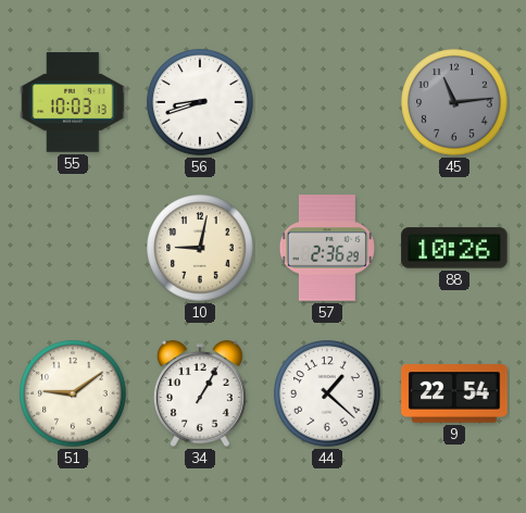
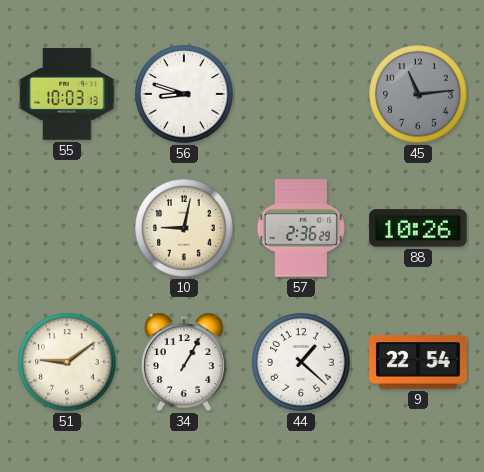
56: 8:42 -> 8:48
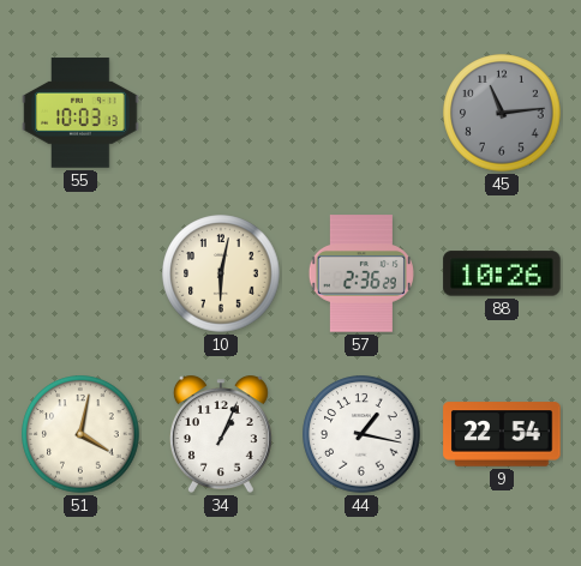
56: 8:48 -> none
10: 9:02 -> 6:02
51: 9:09 -> 4:02
34: 1:05 -> 1:04
44: 1:22 -> 1:17
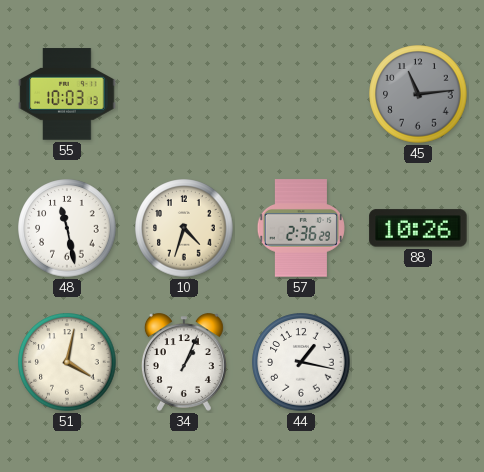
48: none -> 11:28
10: 6:02 -> 4:33
9: 22:54 -> none
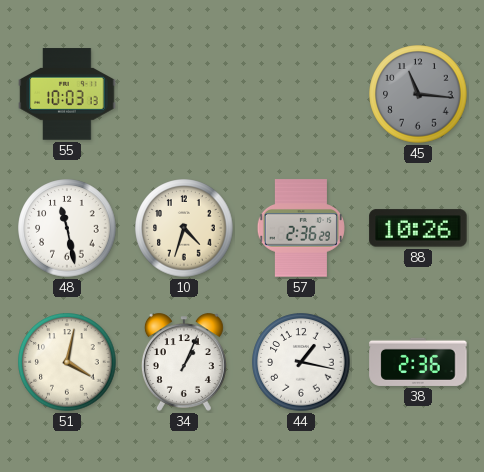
45: 11:14 -> 11:16
38: none -> 2:36
